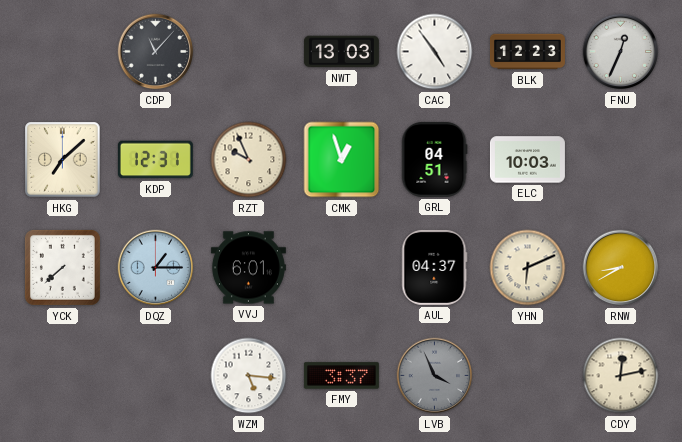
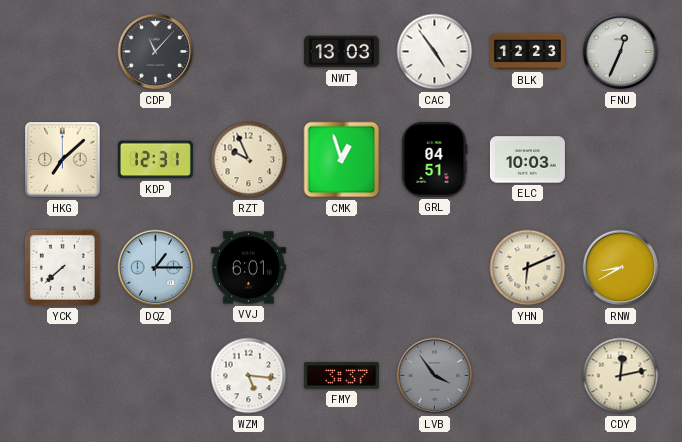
AUL: 04:37 -> none
LVB: 3:56 -> 3:54
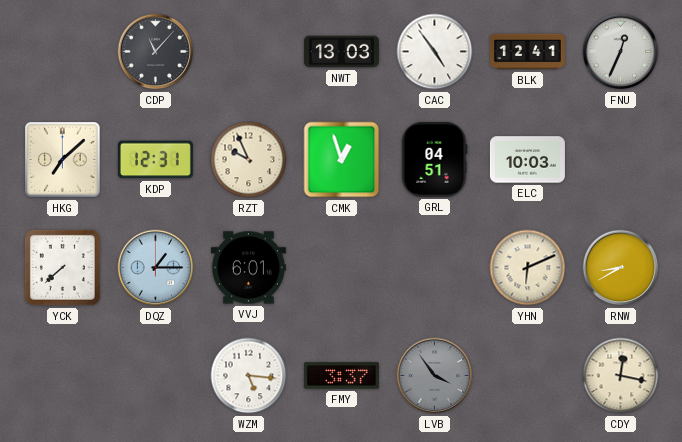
BLK: 12:23 -> 12:41
CDY: 12:13 -> 12:17
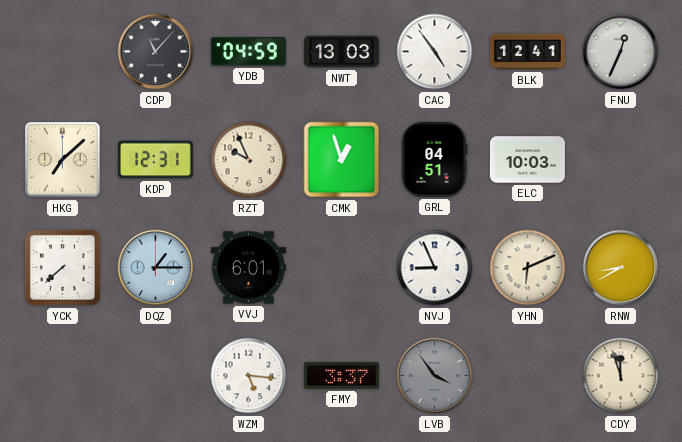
YDB: none -> 04:59
NVJ: none -> 8:56
CDY: 12:17 -> 11:57
